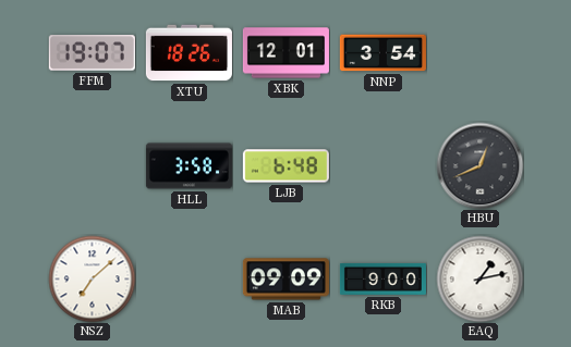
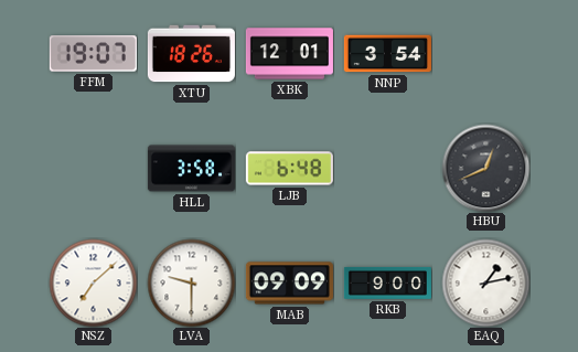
LVA: none -> 9:30
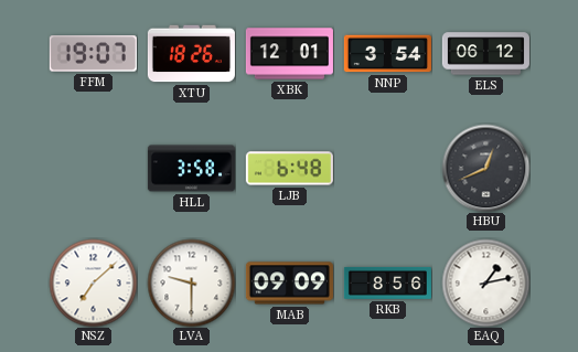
ELS: none -> 06:12
RKB: 9:00 -> 8:56
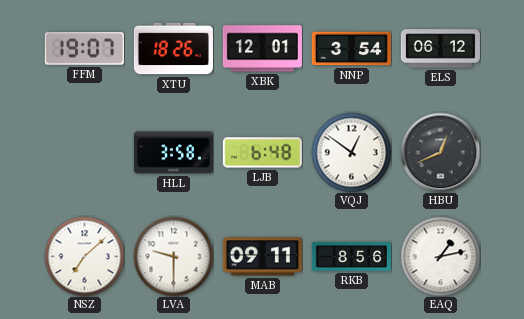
VQJ: none -> 12:51
MAB: 09:09 -> 09:11
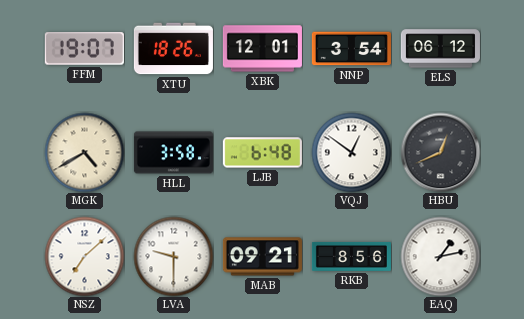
MGK: none -> 4:40
MAB: 09:11 -> 09:21
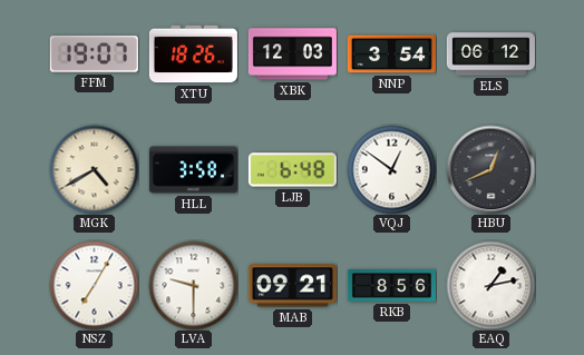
XBK: 12:01 -> 12:03
NSZ: 7:08 -> 7:05
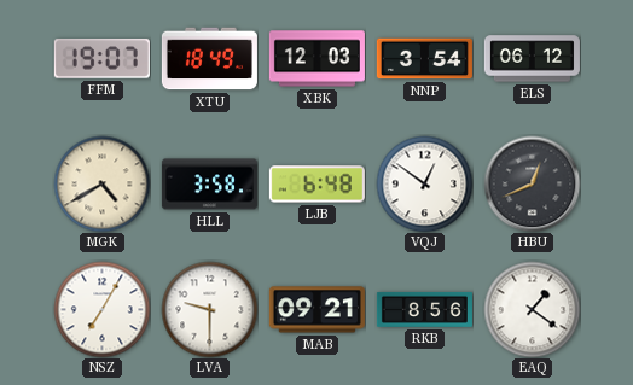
XTU: 18:26 -> 18:49
EAQ: 1:13 -> 1:21
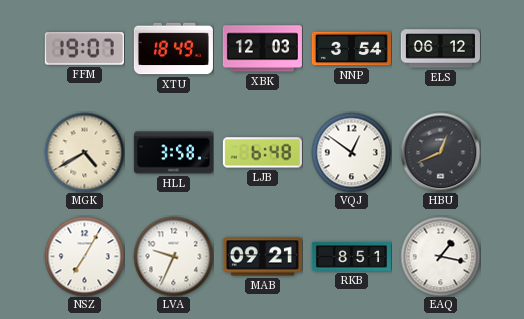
LVA: 9:30 -> 9:34
RKB: 8:56 -> 8:51
EAQ: 1:21 -> 1:17
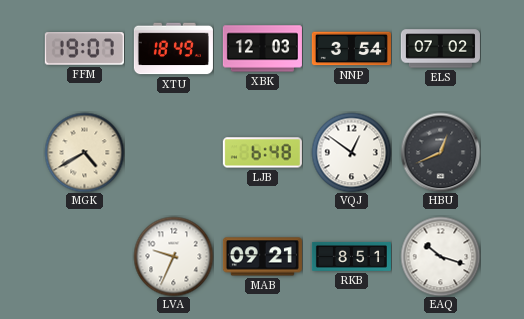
ELS: 06:12 -> 07:02
HLL: 3:58 -> none
NSZ: 7:05 -> none
EAQ: 1:17 -> 10:18
